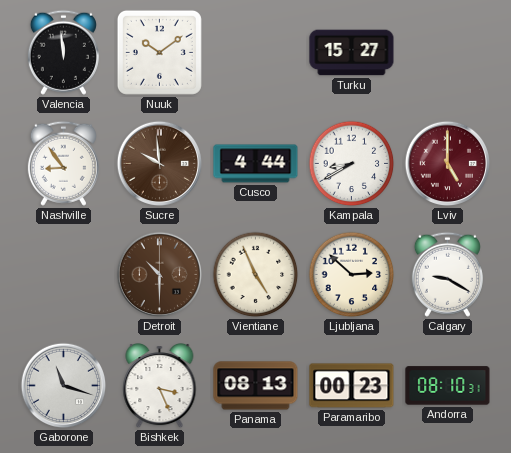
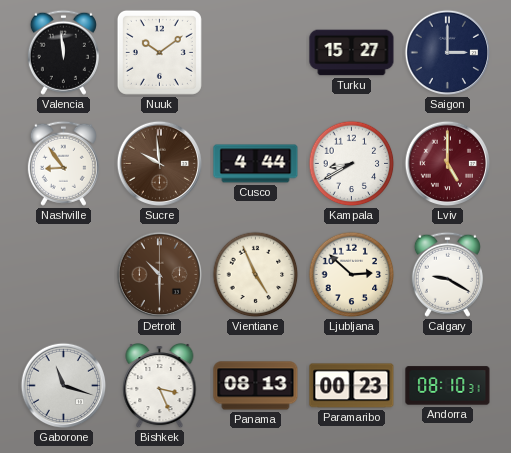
Saigon: none -> 3:00
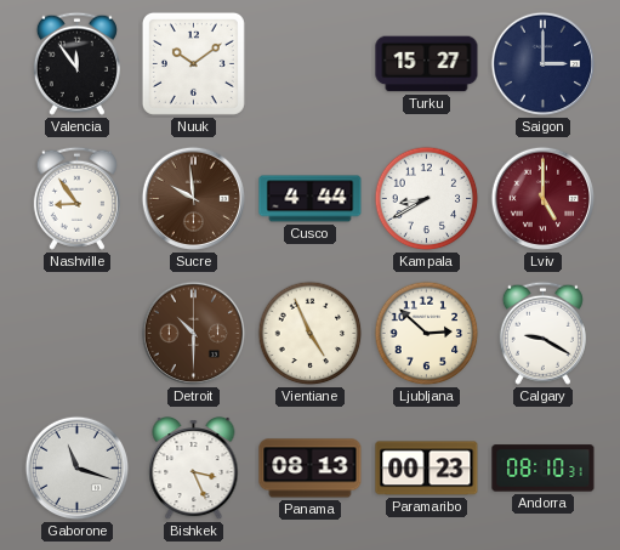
Valencia: 11:59 -> 11:54
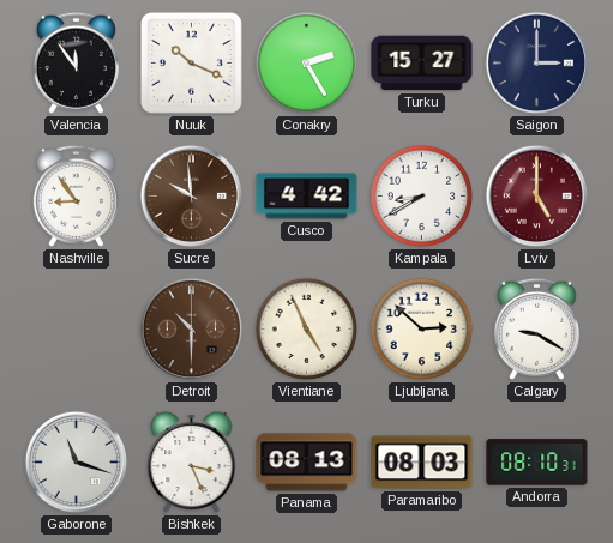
Nuuk: 10:09 -> 10:19
Conakry: none -> 2:25
Cusco: 4:44 -> 4:42
Paramaribo: 00:23 -> 08:03
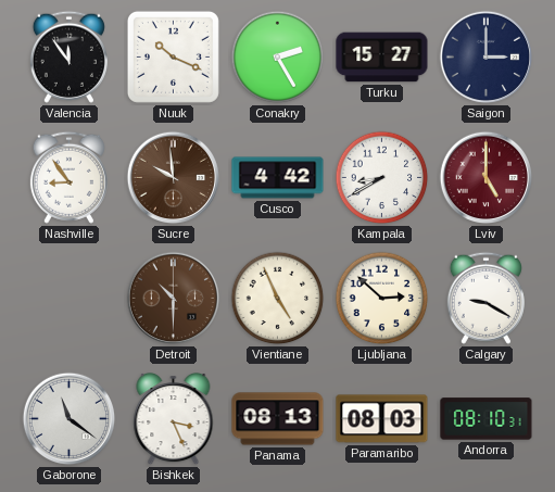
Gaborone: 11:18 -> 11:21
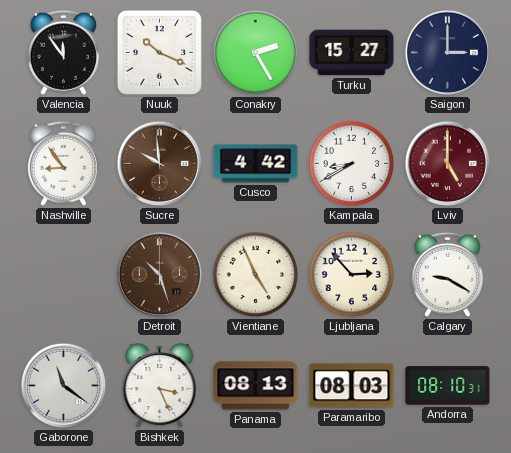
Detroit: 10:30 -> 10:27
Ljubljana: 2:52 -> 2:53
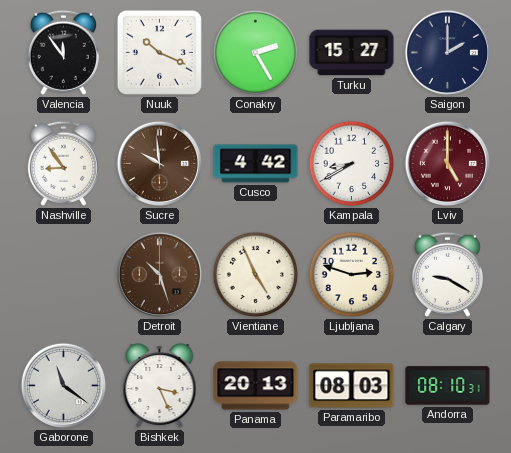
Saigon: 3:00 -> 2:00
Ljubljana: 2:53 -> 2:48
Panama: 08:13 -> 20:13
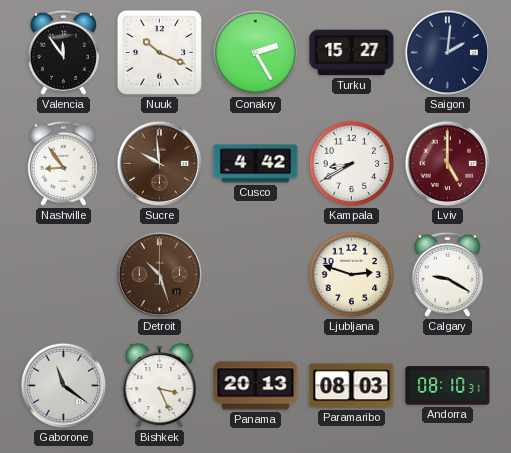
Saigon: 2:00 -> 2:01
Vientiane: 4:56 -> none
